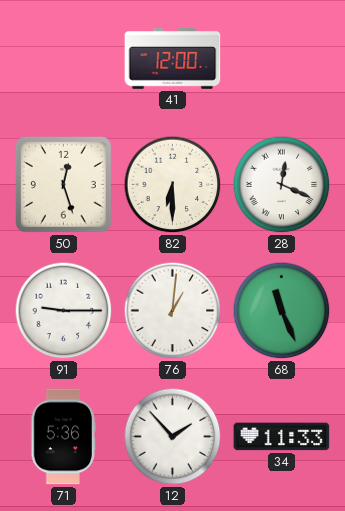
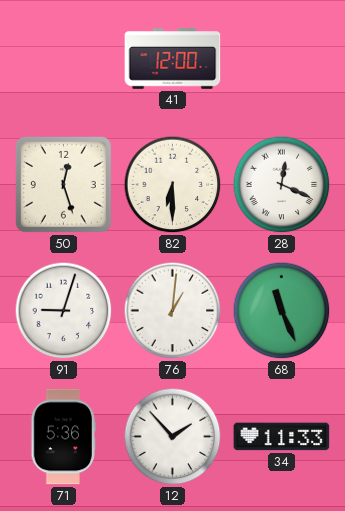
91: 9:15 -> 9:03
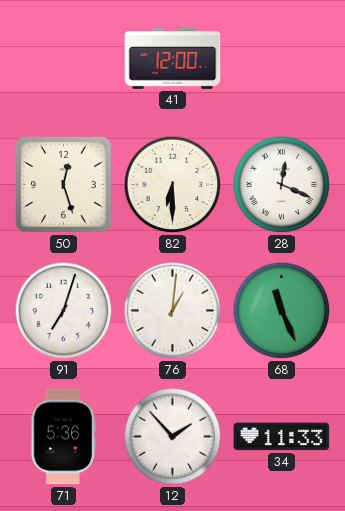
91: 9:03 -> 7:03
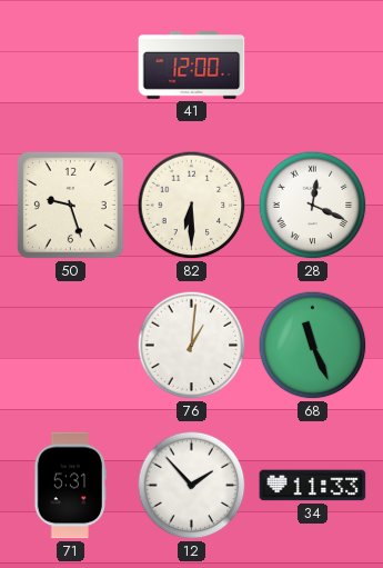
50: 12:27 -> 9:27
91: 7:03 -> none
71: 5:36 -> 5:31
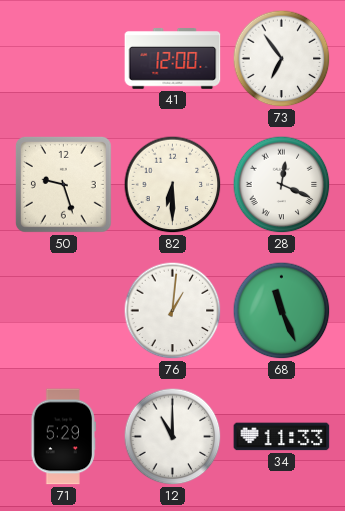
73: none -> 6:54
71: 5:31 -> 5:29
12: 1:53 -> 11:00
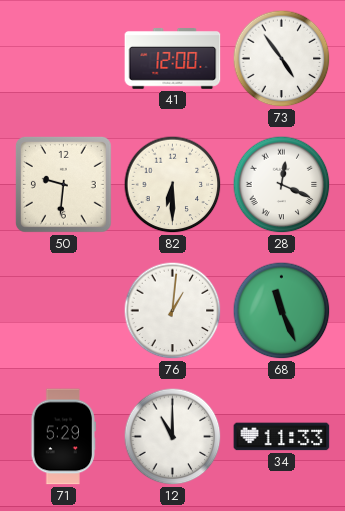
73: 6:54 -> 4:54
50: 9:27 -> 9:31
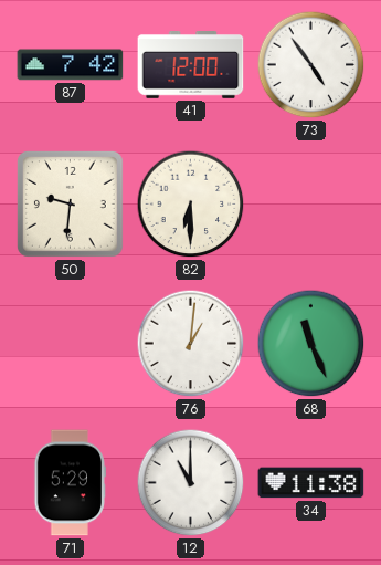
87: none -> 7:42
28: 12:19 -> none
34: 11:33 -> 11:38
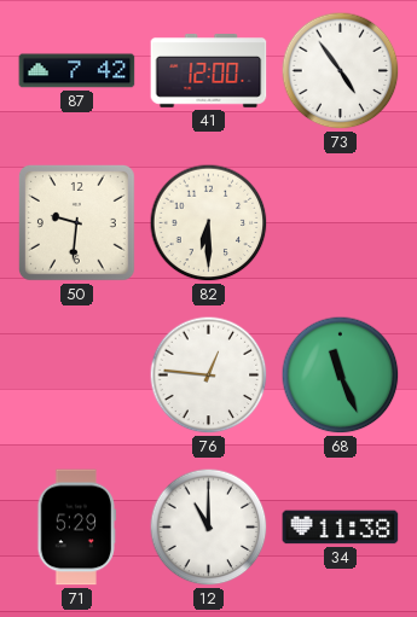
76: 1:01 -> 12:46
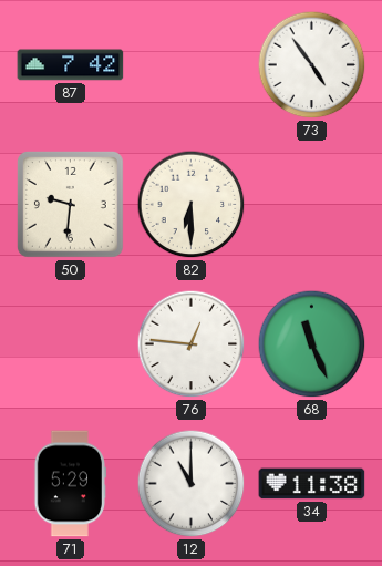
41: 12:00 -> none
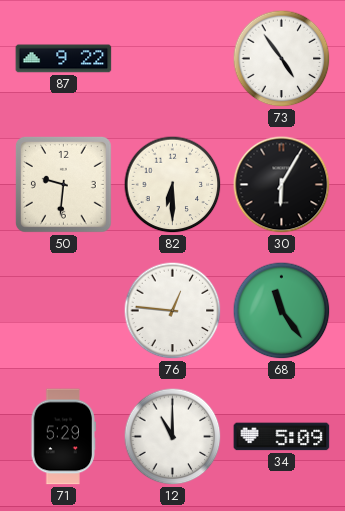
87: 7:42 -> 9:22
30: none -> 6:05
68: 11:26 -> 11:24
34: 11:38 -> 5:09
